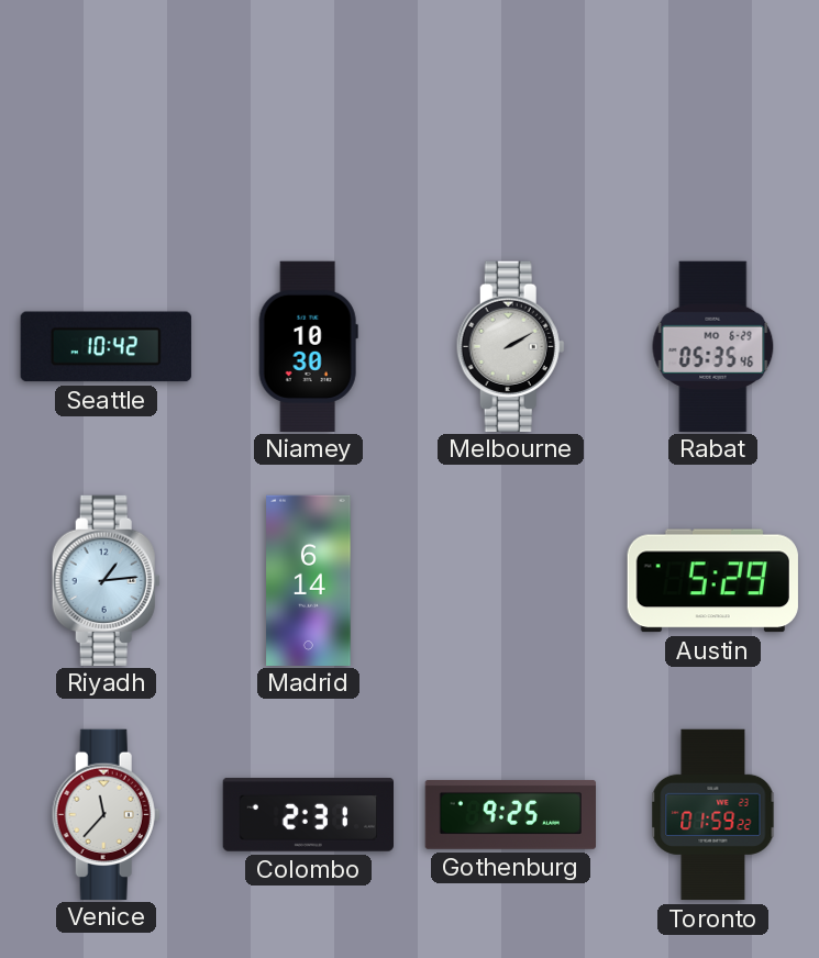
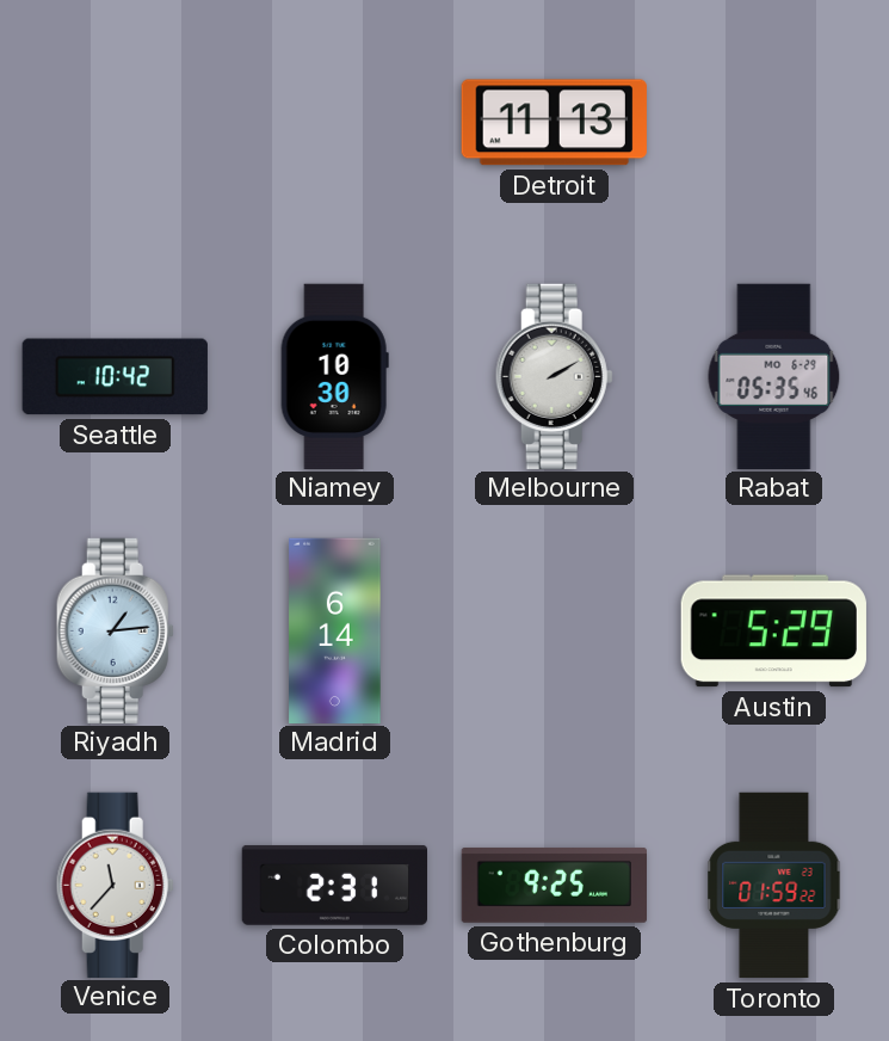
Detroit: none -> 11:13
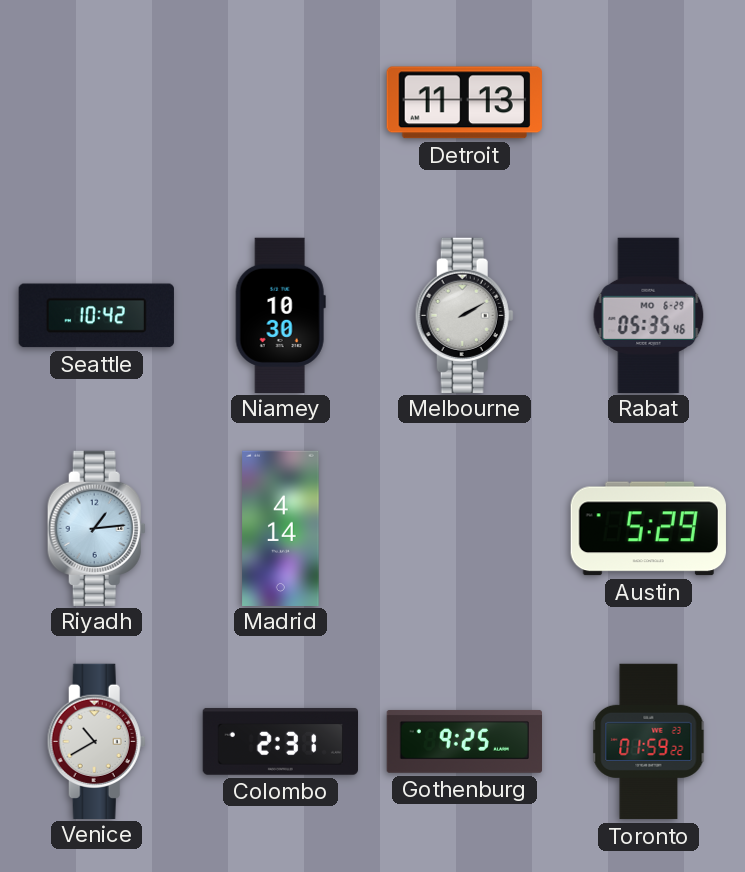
Madrid: 6:14 -> 4:14
Venice: 11:37 -> 10:40
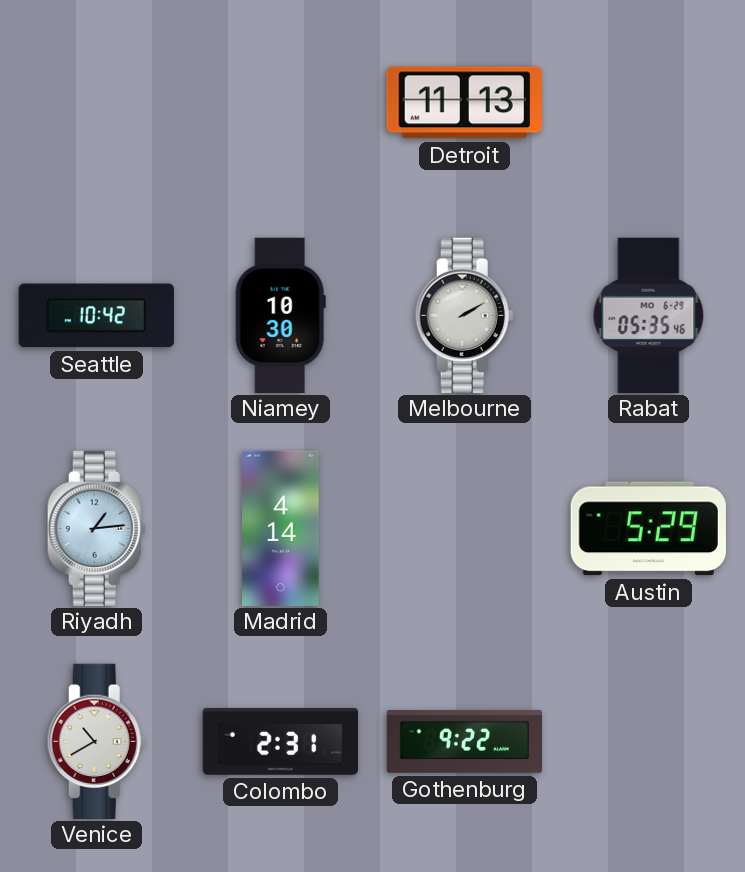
Gothenburg: 9:25 -> 9:22
Toronto: 01:59 -> none
